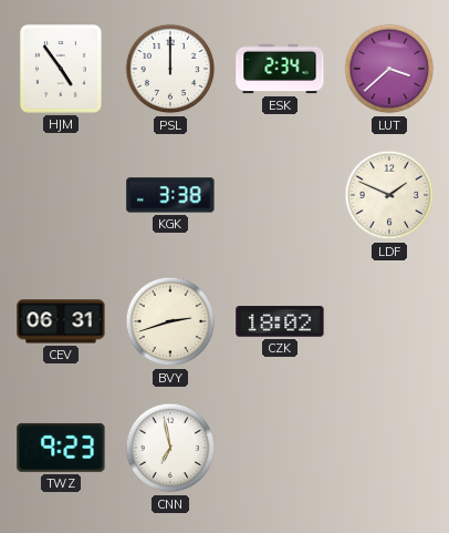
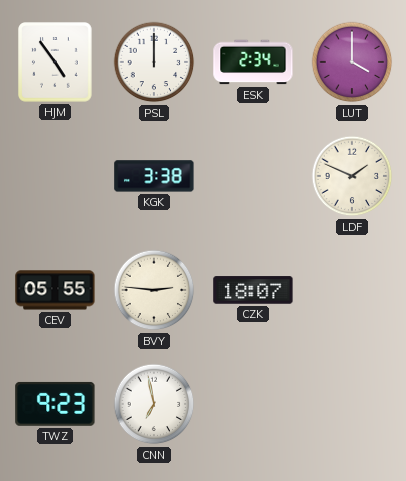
LUT: 3:38 -> 4:00
CEV: 06:31 -> 05:55
BVY: 2:42 -> 2:46
CZK: 18:02 -> 18:07
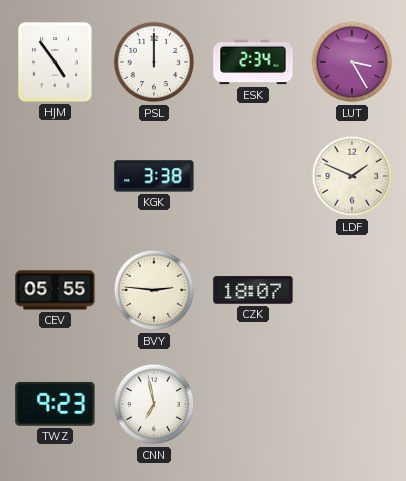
LUT: 4:00 -> 3:25
